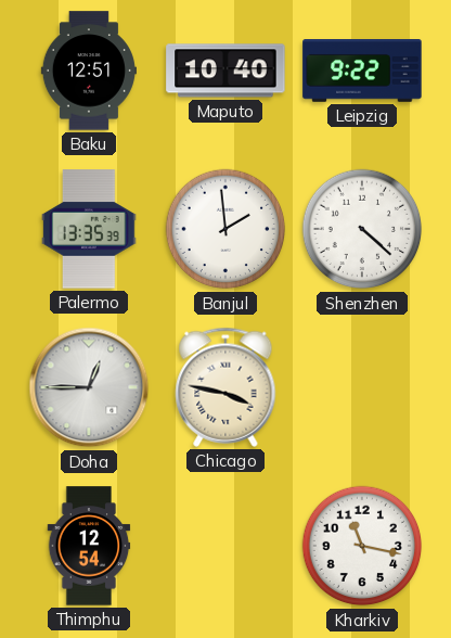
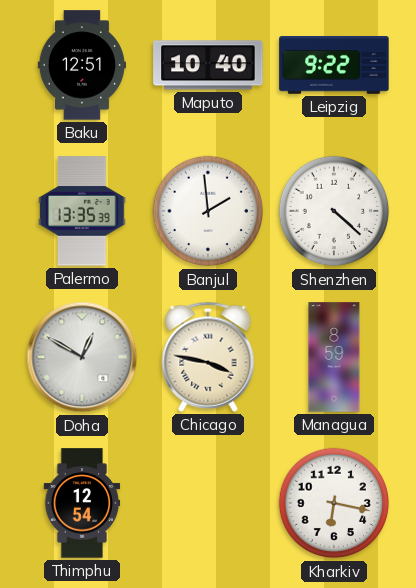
Doha: 12:45 -> 12:50
Managua: none -> 8:59
Kharkiv: 11:17 -> 6:17
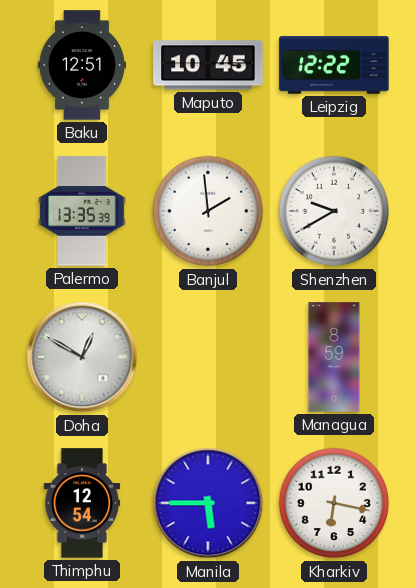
Maputo: 10:40 -> 10:45
Leipzig: 9:22 -> 12:22
Shenzhen: 4:22 -> 9:40
Chicago: 3:47 -> none
Manila: none -> 5:45
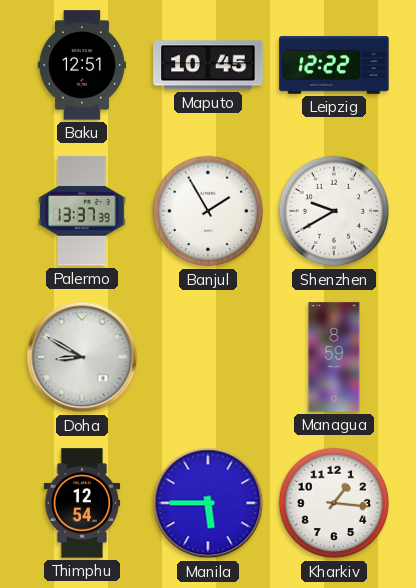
Palermo: 13:35 -> 13:37
Banjul: 1:59 -> 1:55
Doha: 12:50 -> 8:50
Kharkiv: 6:17 -> 1:16
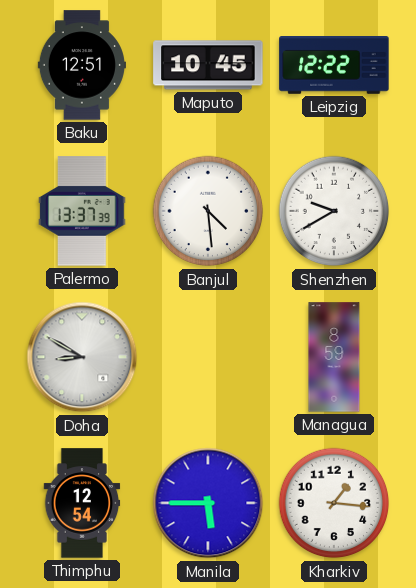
Banjul: 1:55 -> 4:29
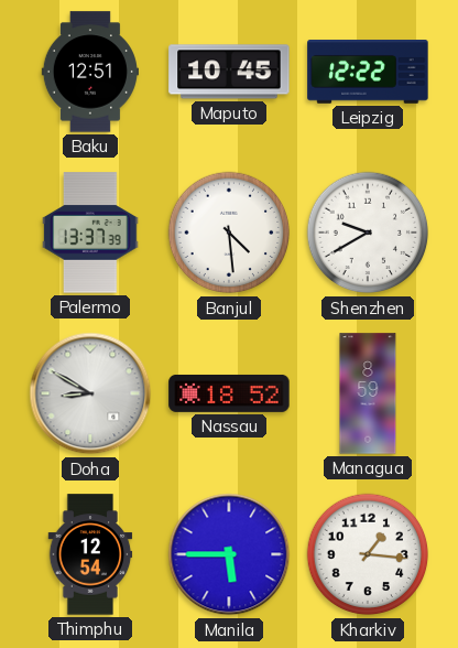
Nassau: none -> 18:52
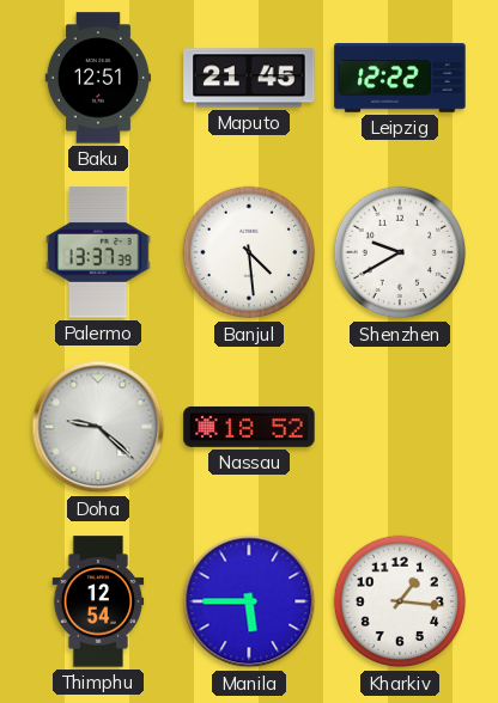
Maputo: 10:45 -> 21:45
Doha: 8:50 -> 9:22
Managua: 8:59 -> none
